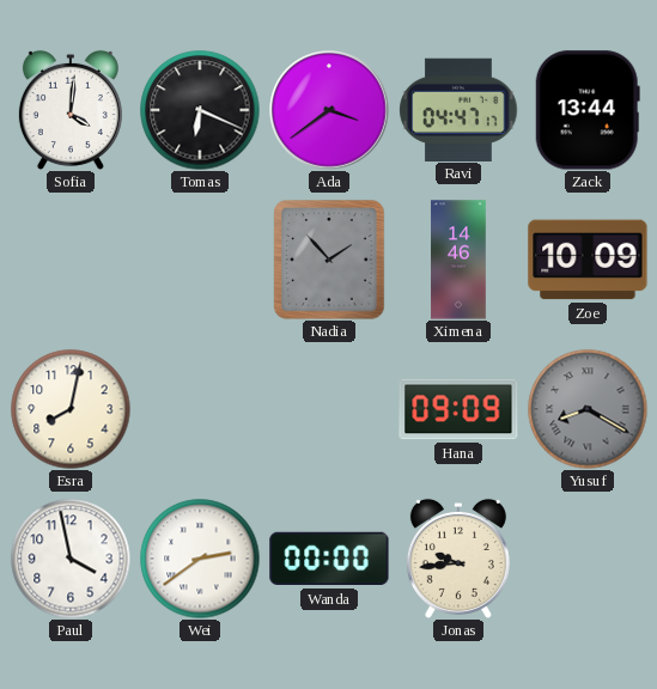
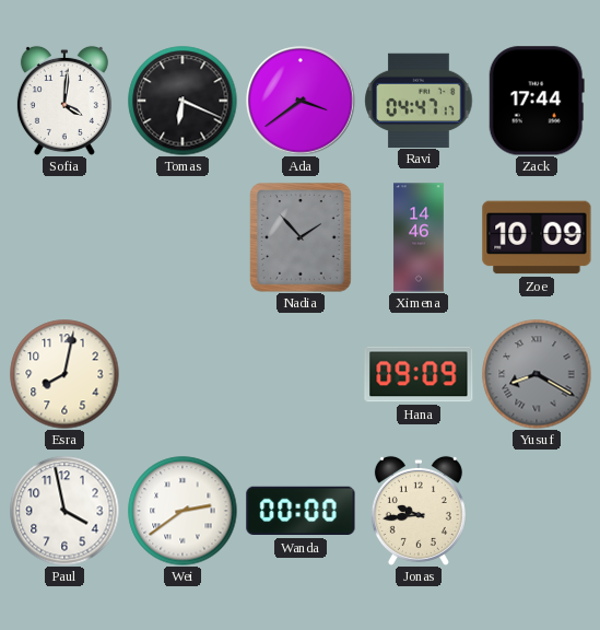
Zack: 13:44 -> 17:44
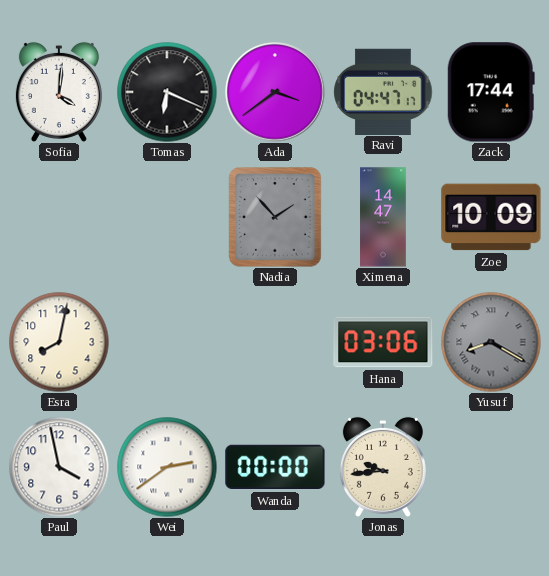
Ximena: 14:46 -> 14:47
Hana: 09:09 -> 03:06
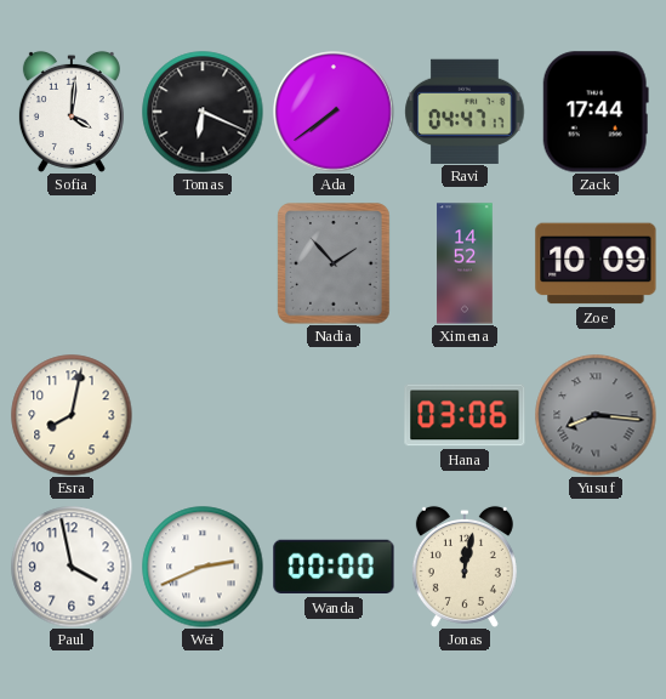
Ada: 3:39 -> 7:39
Ximena: 14:47 -> 14:52
Yusuf: 8:20 -> 8:16
Wei: 2:39 -> 2:41
Jonas: 9:44 -> 12:02
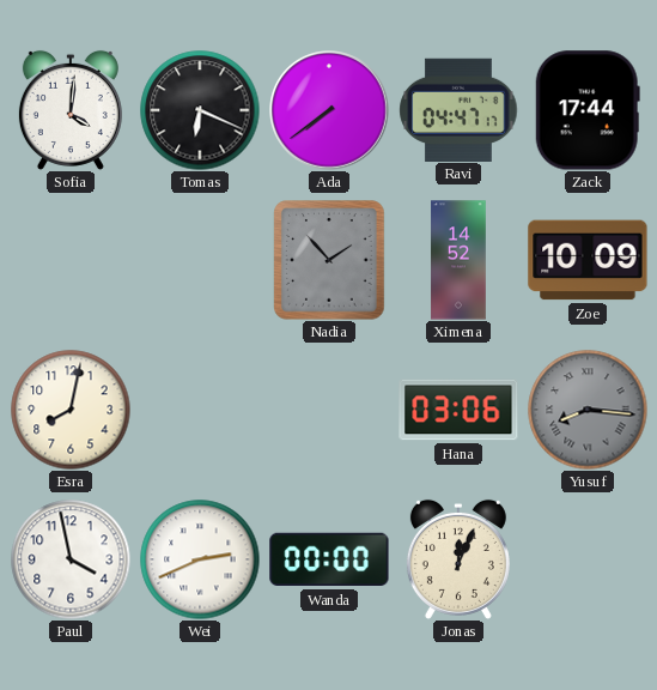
Jonas: 12:02 -> 12:04
